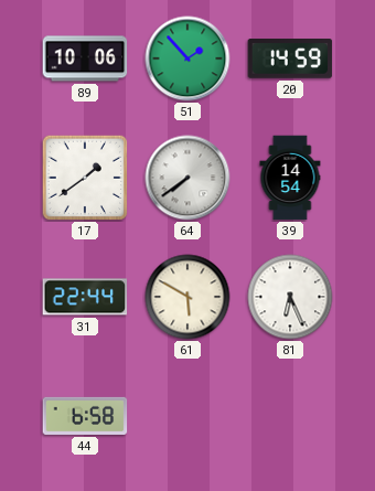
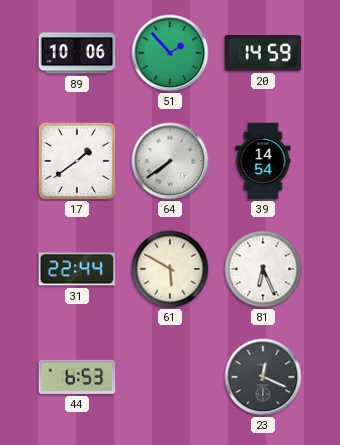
44: 6:58 -> 6:53
23: none -> 12:19
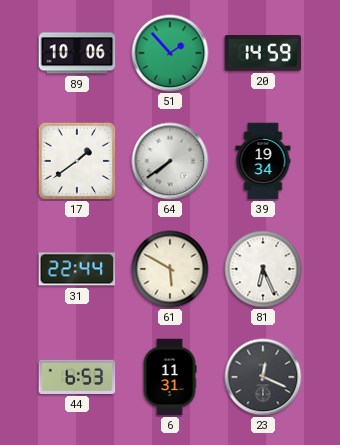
39: 14:54 -> 19:34
6: none -> 11:31
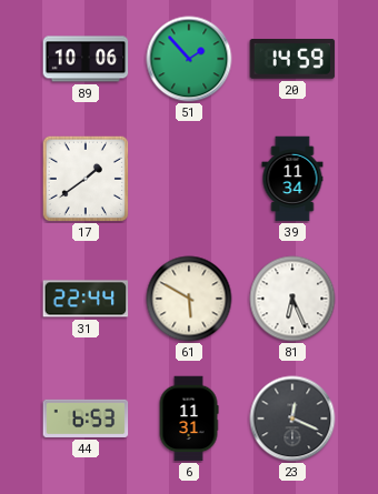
64: 7:39 -> none
39: 19:34 -> 11:34
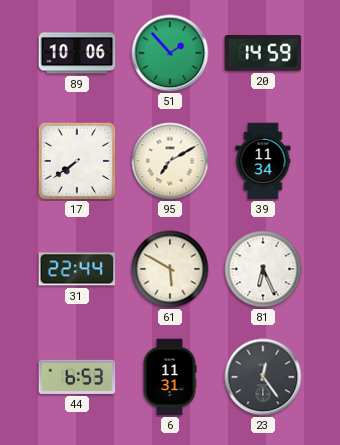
17: 1:39 -> 7:39
95: none -> 7:10
23: 12:19 -> 12:24
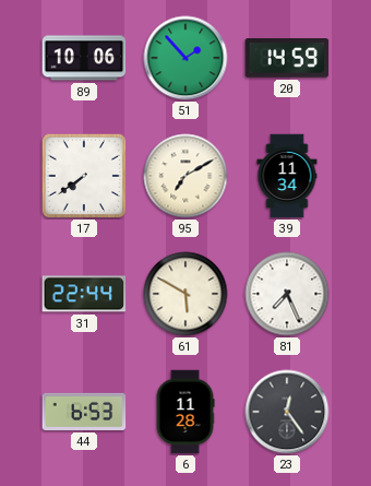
81: 6:26 -> 7:26
6: 11:31 -> 11:28
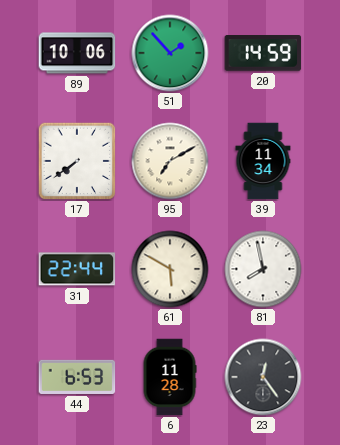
81: 7:26 -> 7:58
